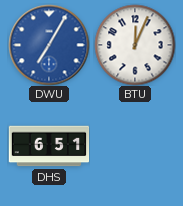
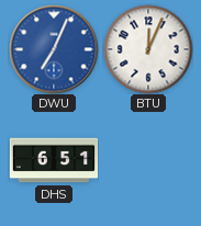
DWU: 7:05 -> 7:04
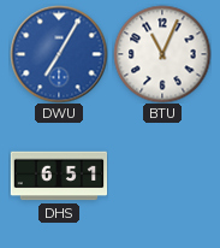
DWU: 7:04 -> 7:05
BTU: 12:04 -> 11:04
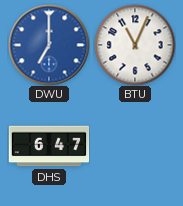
DWU: 7:05 -> 7:00
DHS: 6:51 -> 6:47
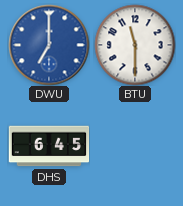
BTU: 11:04 -> 11:30
DHS: 6:47 -> 6:45
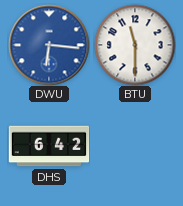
DWU: 7:00 -> 6:16
DHS: 6:45 -> 6:42
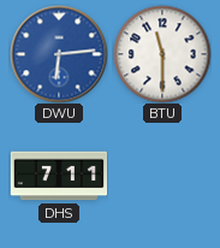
DWU: 6:16 -> 6:14
DHS: 6:42 -> 7:11
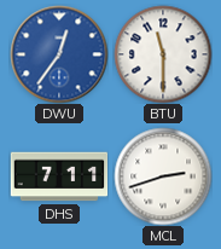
DWU: 6:14 -> 12:36
MCL: none -> 2:42
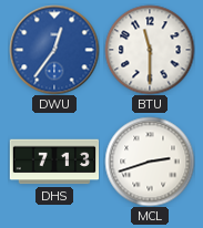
DHS: 7:11 -> 7:13
